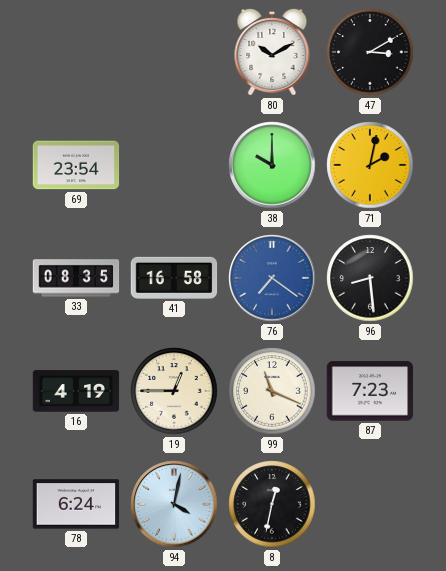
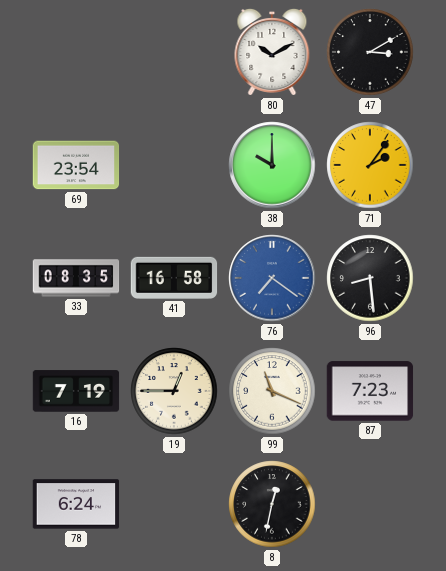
71: 2:02 -> 2:06
16: 4:19 -> 7:19
94: 4:02 -> none
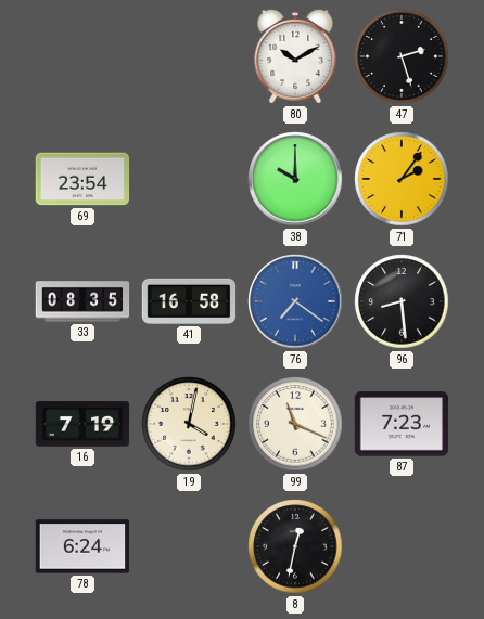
47: 3:10 -> 2:27
19: 12:45 -> 4:02
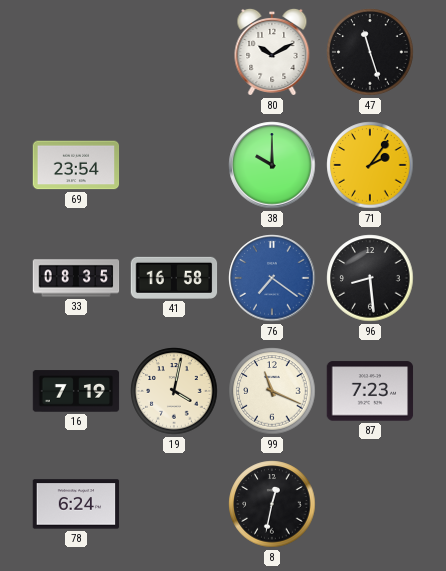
47: 2:27 -> 11:27
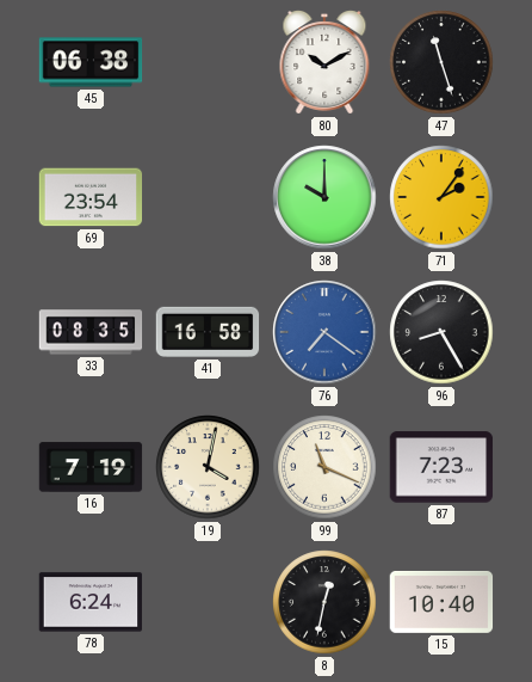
45: none -> 06:38
96: 8:29 -> 8:25
15: none -> 10:40
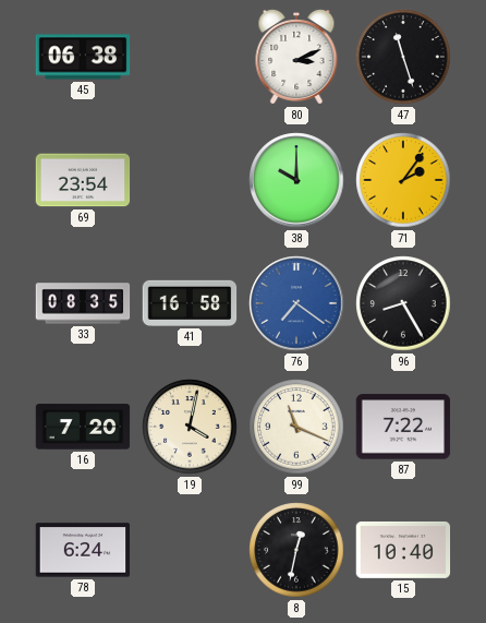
80: 10:10 -> 3:11
16: 7:19 -> 7:20
87: 7:23 -> 7:22
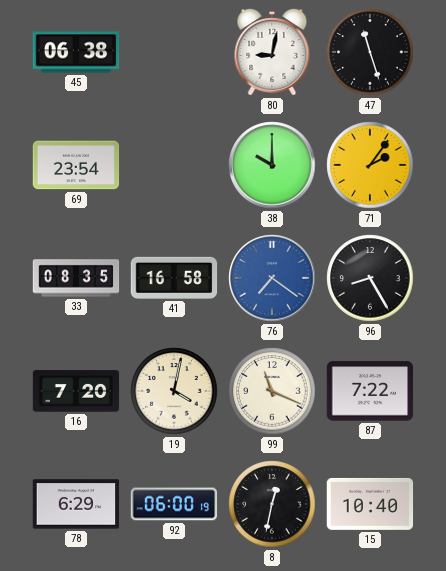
80: 3:11 -> 9:02
78: 6:24 -> 6:29
92: none -> 06:00
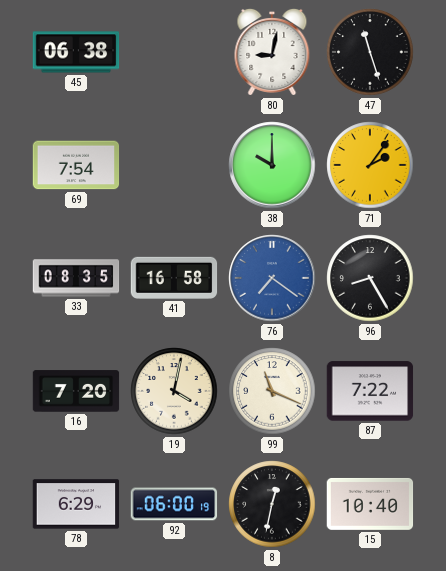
69: 23:54 -> 7:54
